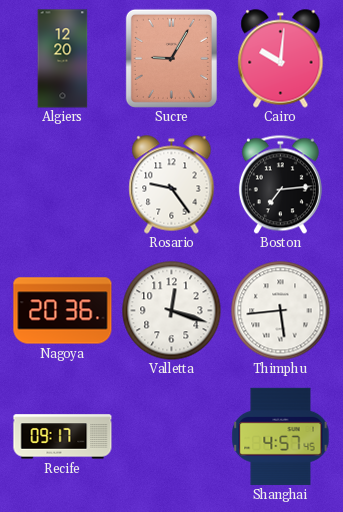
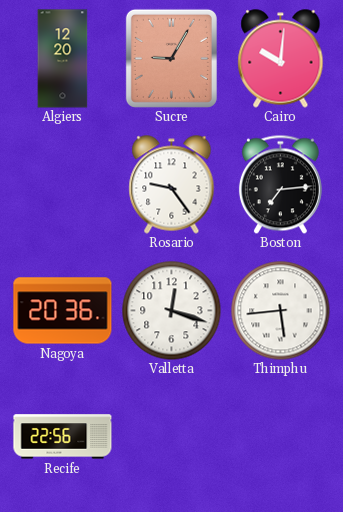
Recife: 09:17 -> 22:56
Shanghai: 4:57 -> none
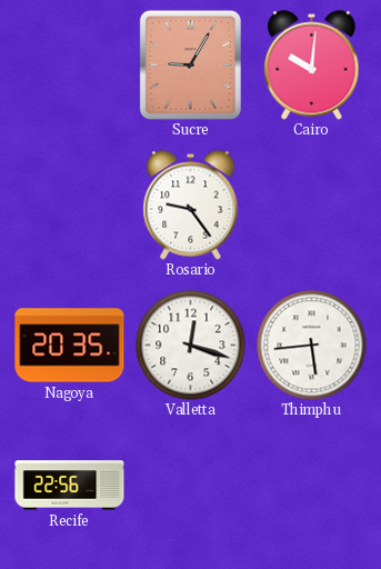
Algiers: 12:20 -> none
Boston: 7:14 -> none
Nagoya: 20:36 -> 20:35
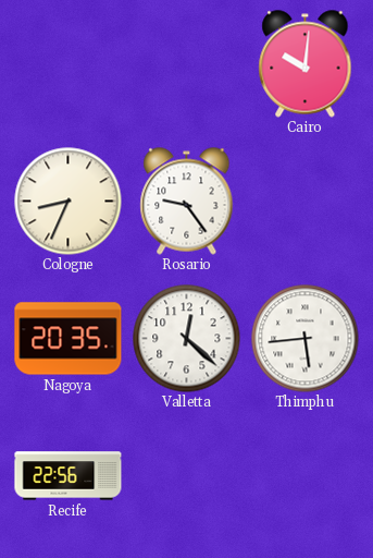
Sucre: 9:05 -> none
Cologne: none -> 8:34
Valletta: 12:18 -> 12:22
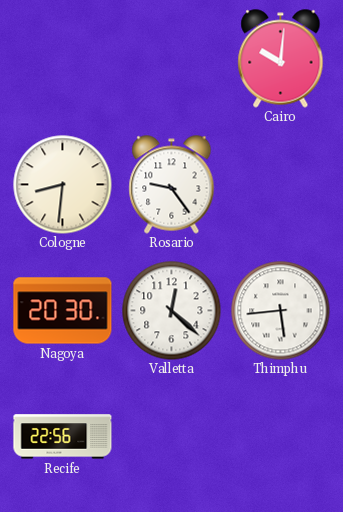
Cologne: 8:34 -> 8:31
Nagoya: 20:35 -> 20:30
